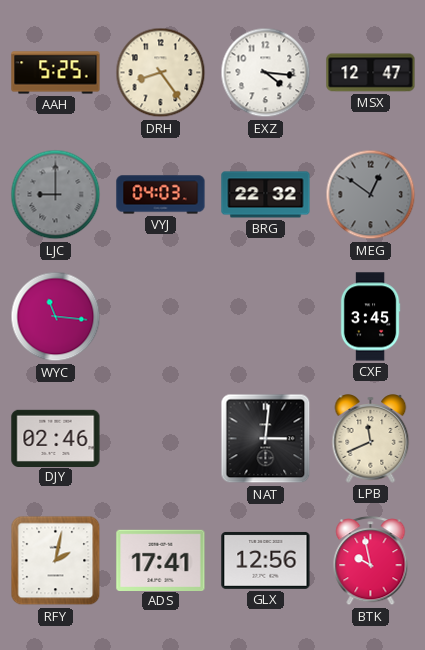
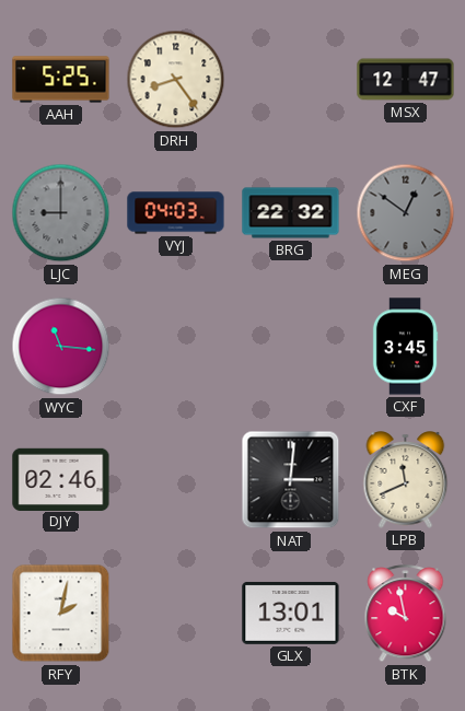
EXZ: 4:16 -> none
ADS: 17:41 -> none
GLX: 12:56 -> 13:01
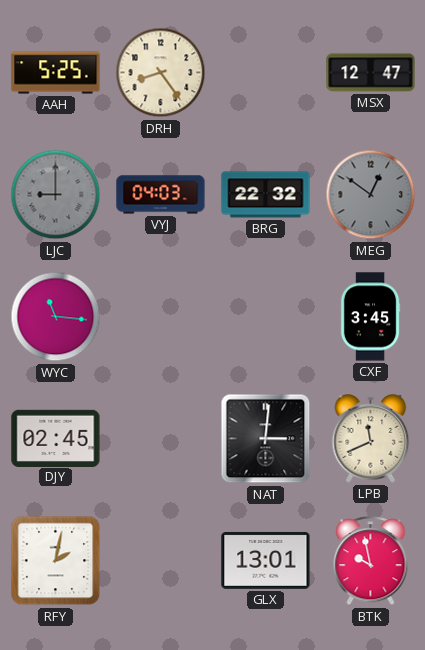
DJY: 02:46 -> 02:45
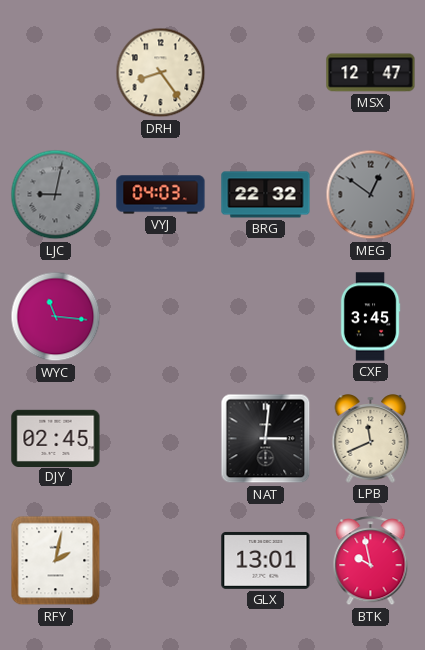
AAH: 5:25 -> none
LJC: 9:00 -> 9:02
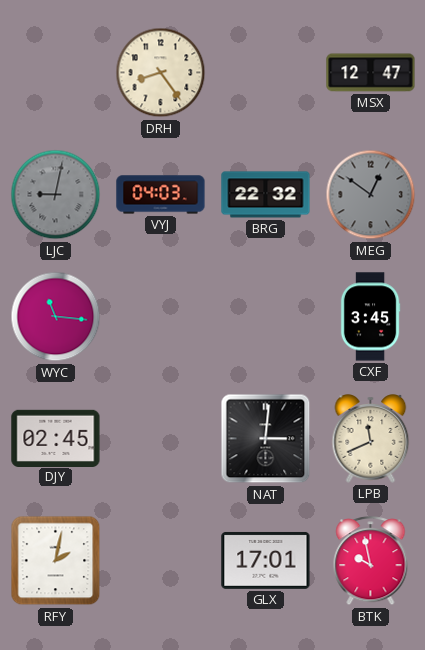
GLX: 13:01 -> 17:01
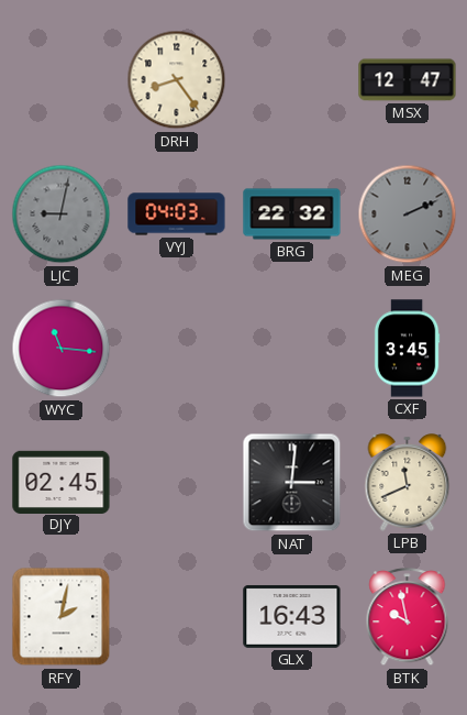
MEG: 12:51 -> 2:11
GLX: 17:01 -> 16:43
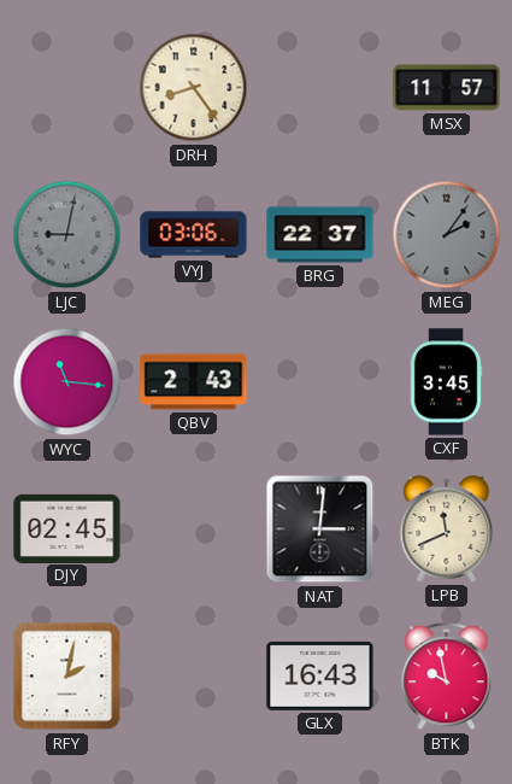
MSX: 12:47 -> 11:57
VYJ: 04:03 -> 03:06
BRG: 22:32 -> 22:37
MEG: 2:11 -> 2:06
QBV: none -> 2:43
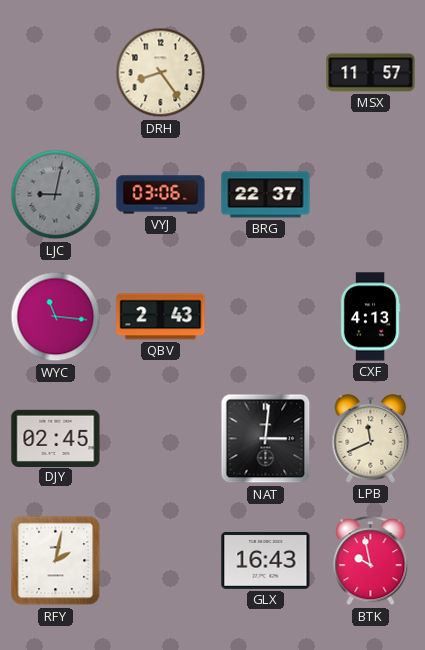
MEG: 2:06 -> none
CXF: 3:45 -> 4:13
